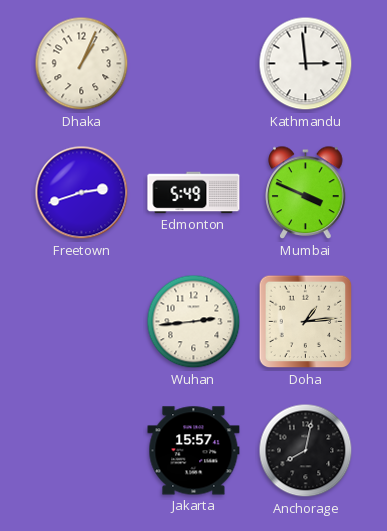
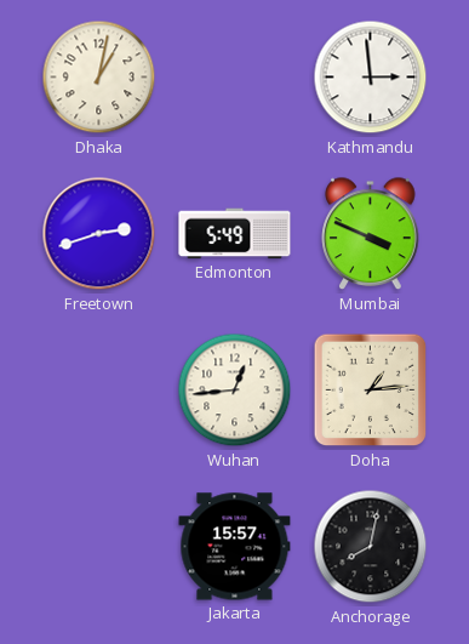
Dhaka: 1:04 -> 1:02
Wuhan: 2:44 -> 12:44
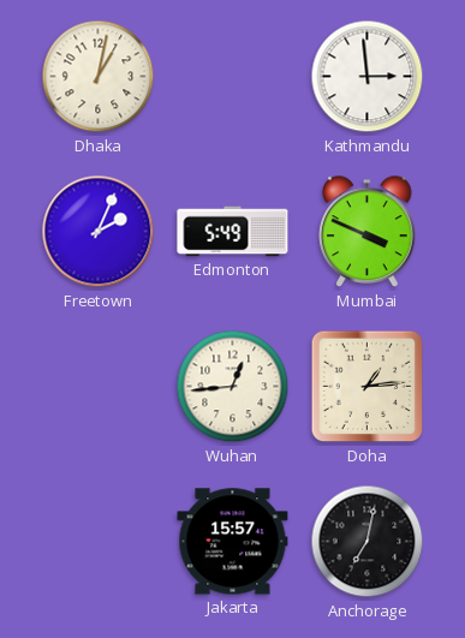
Freetown: 2:42 -> 2:04
Anchorage: 8:02 -> 7:02
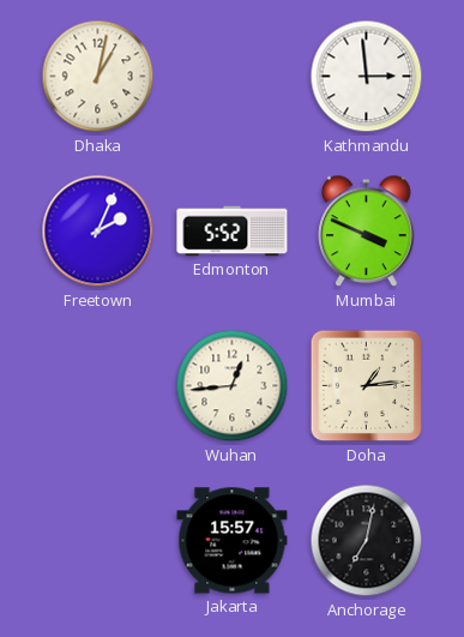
Edmonton: 5:49 -> 5:52
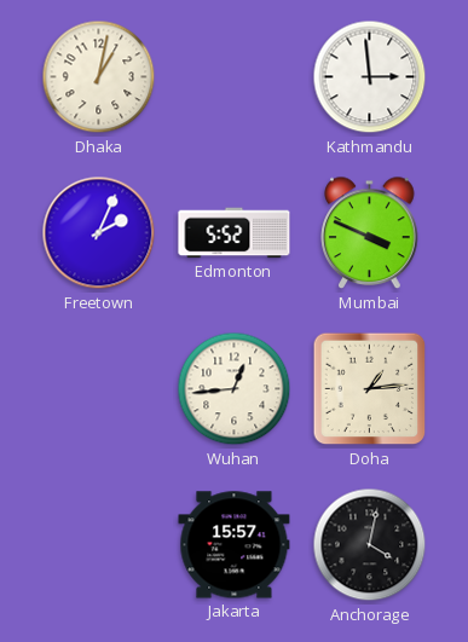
Anchorage: 7:02 -> 4:02
